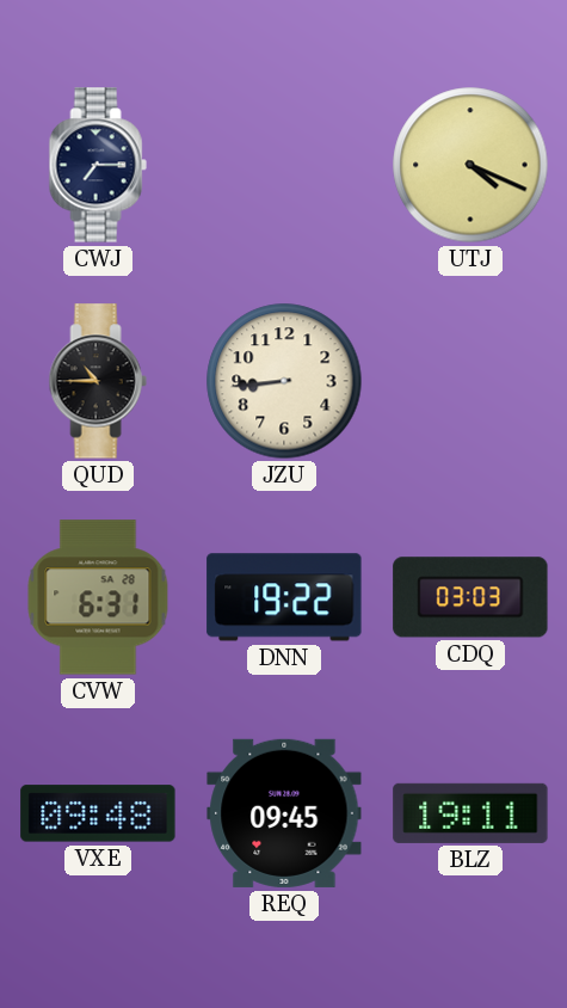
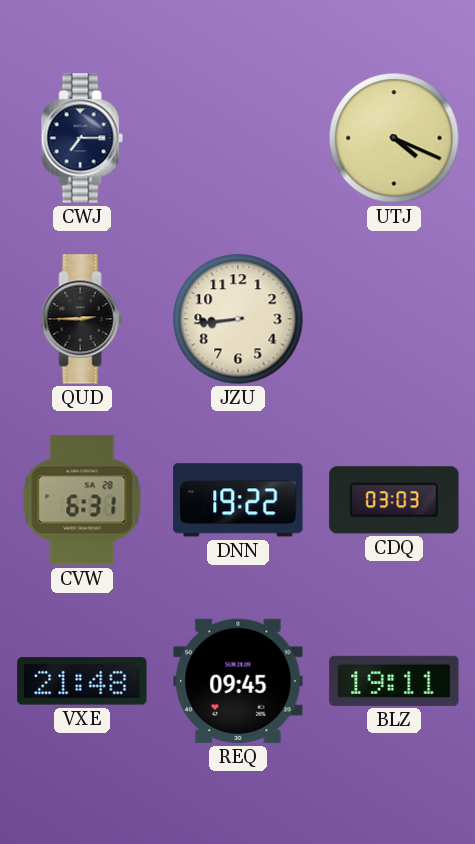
QUD: 10:45 -> 2:45
VXE: 09:48 -> 21:48
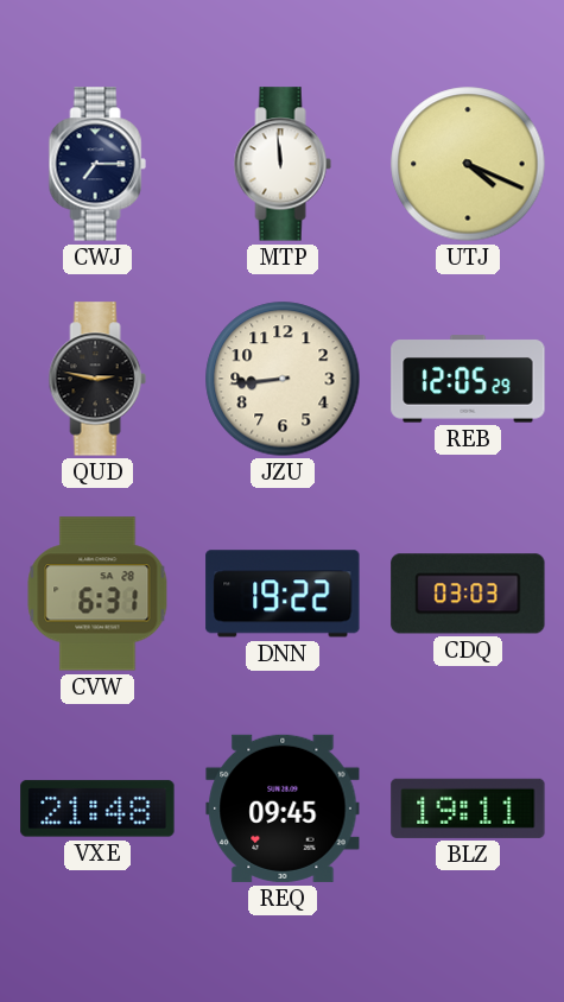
MTP: none -> 11:59
QUD: 2:45 -> 2:47
REB: none -> 12:05
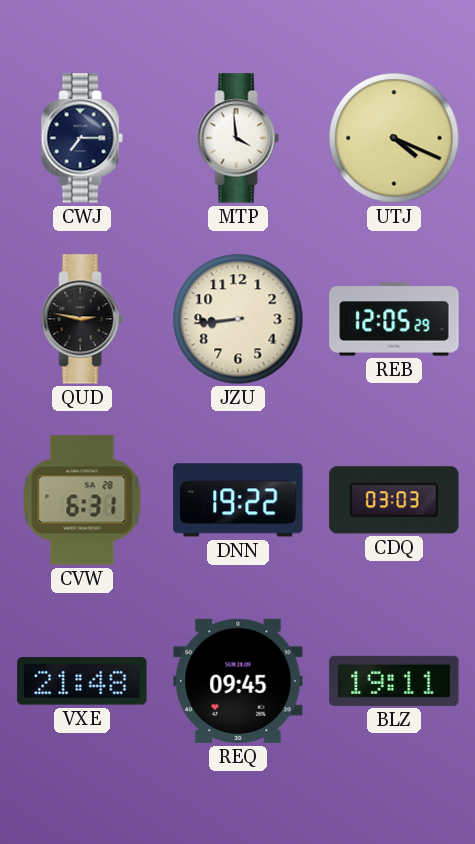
MTP: 11:59 -> 3:59
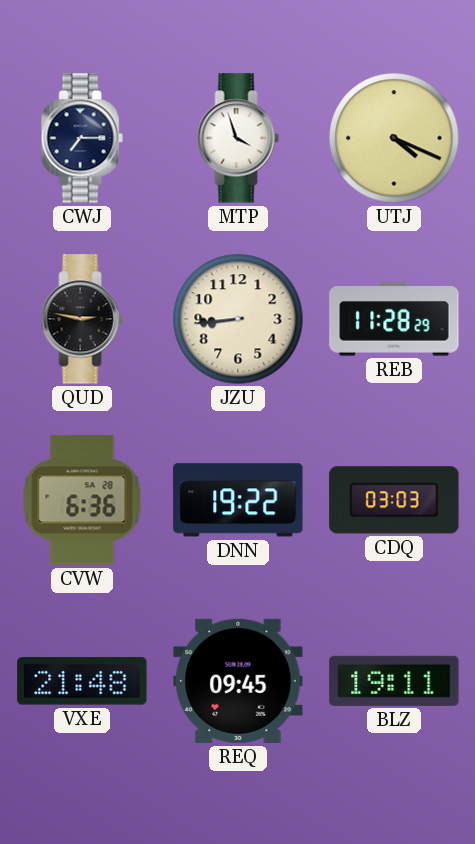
MTP: 3:59 -> 3:57
REB: 12:05 -> 11:28
CVW: 6:31 -> 6:36
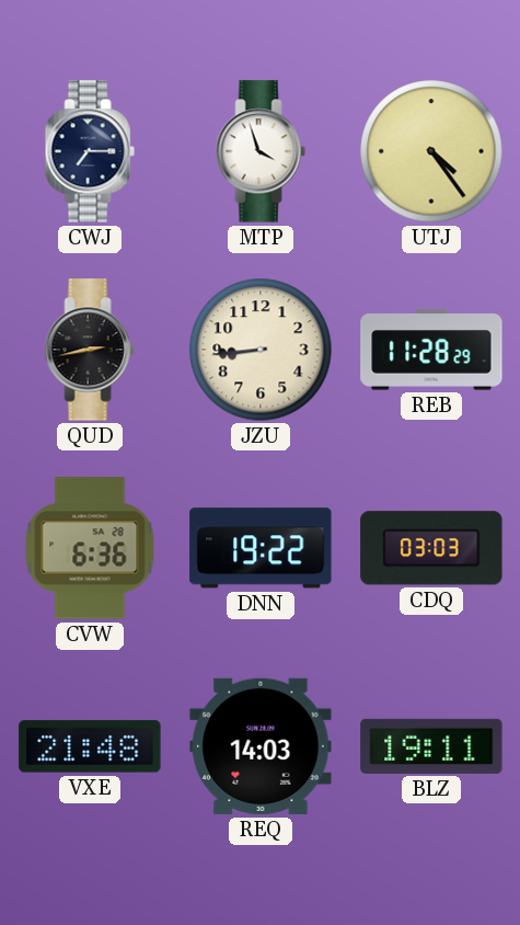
UTJ: 4:19 -> 4:24
QUD: 2:47 -> 2:43
REQ: 09:45 -> 14:03
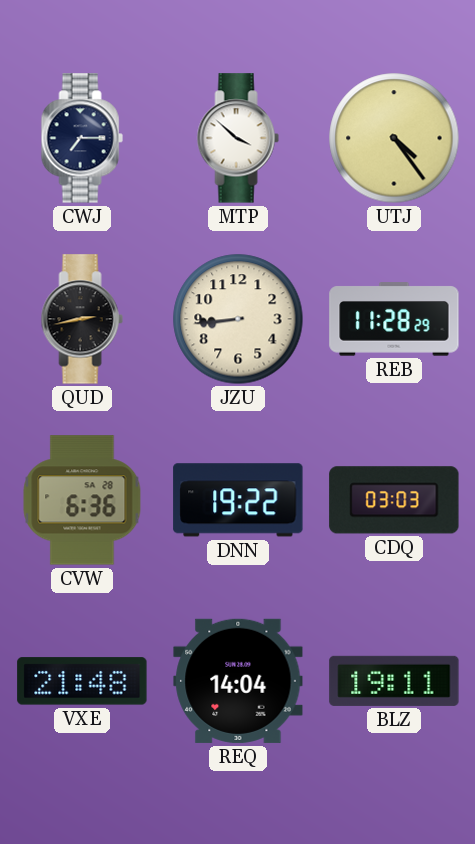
MTP: 3:57 -> 3:52
REQ: 14:03 -> 14:04
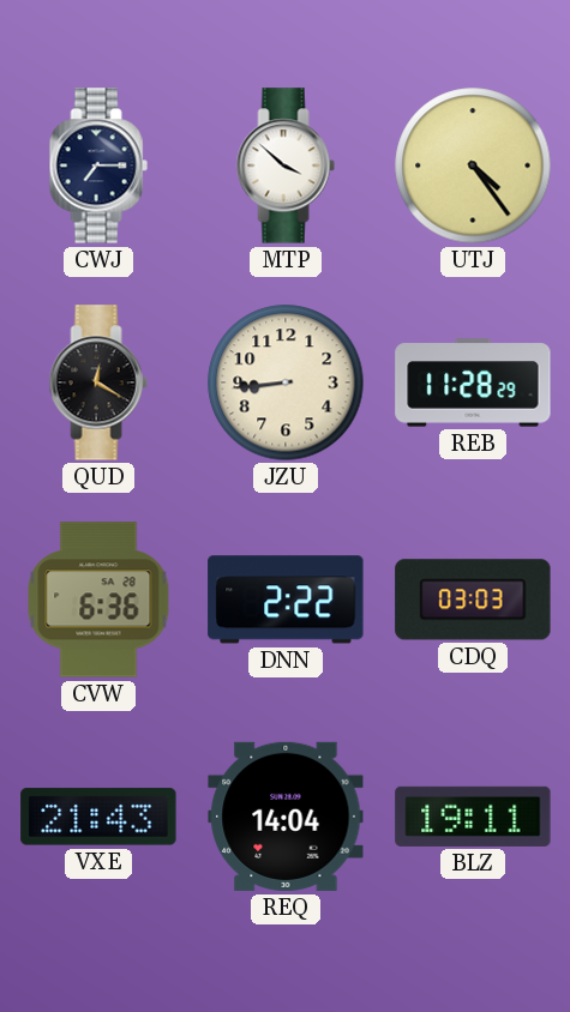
QUD: 2:43 -> 12:20
DNN: 19:22 -> 2:22
VXE: 21:48 -> 21:43
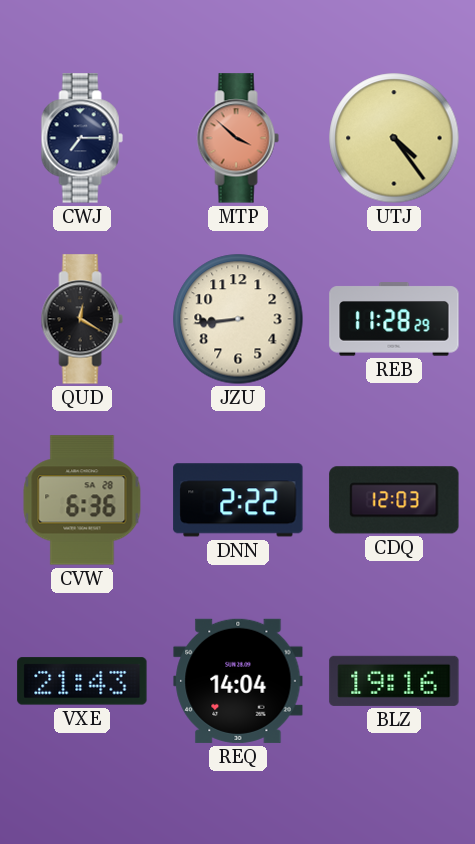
MTP dial: white -> salmon
CDQ: 03:03 -> 12:03
BLZ: 19:11 -> 19:16
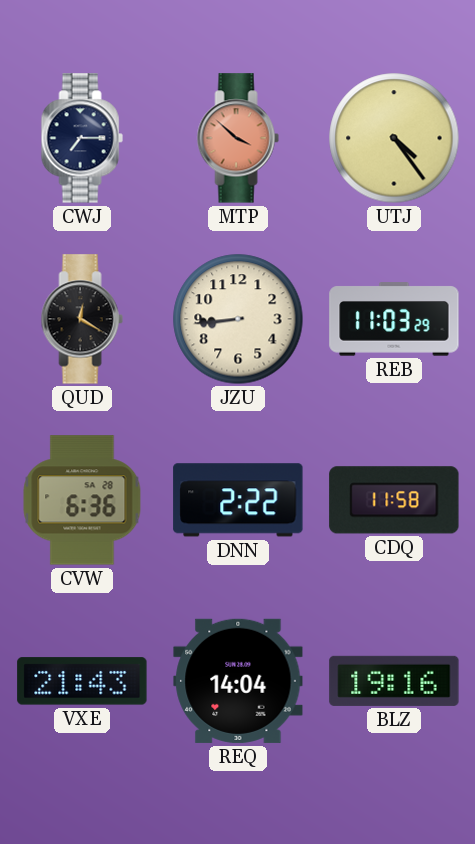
REB: 11:28 -> 11:03
CDQ: 12:03 -> 11:58
